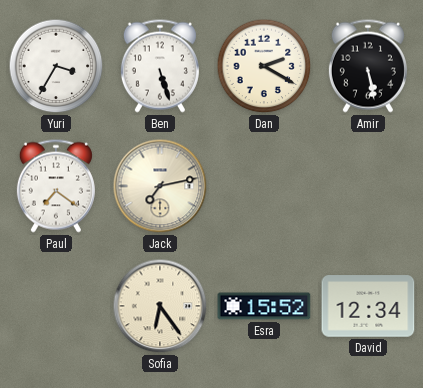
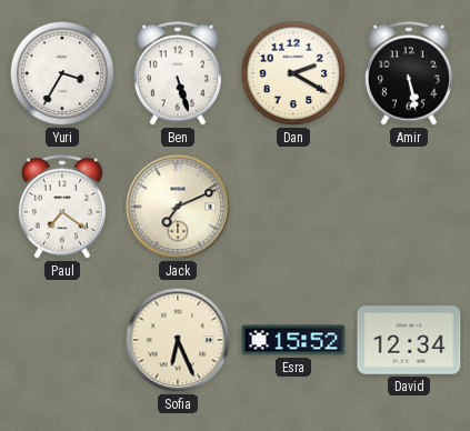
Jack: 7:13 -> 7:11
Sofia: 6:24 -> 6:26
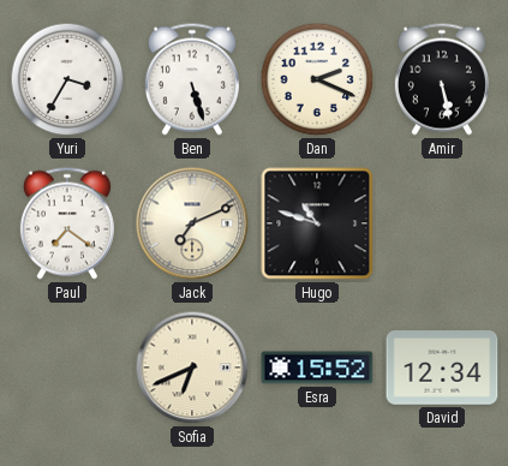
Dan: 2:20 -> 2:19
Hugo: none -> 10:48
Sofia: 6:26 -> 6:41
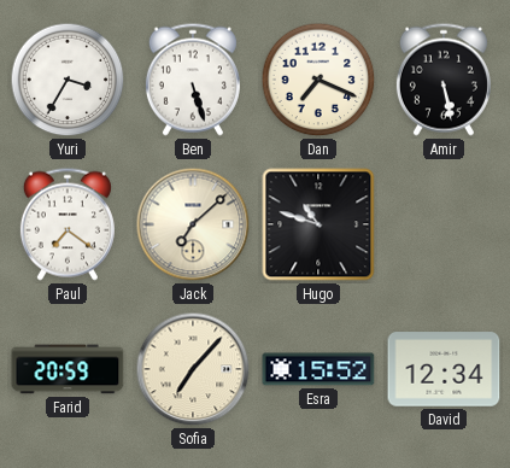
Dan: 2:19 -> 7:19
Jack: 7:11 -> 7:08
Farid: none -> 20:59
Sofia: 6:41 -> 7:07
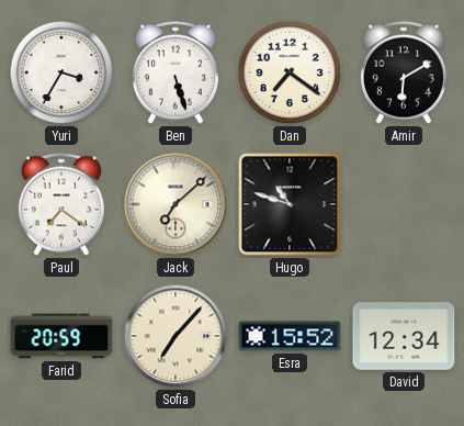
Dan: 7:19 -> 7:21
Amir: 5:28 -> 6:10
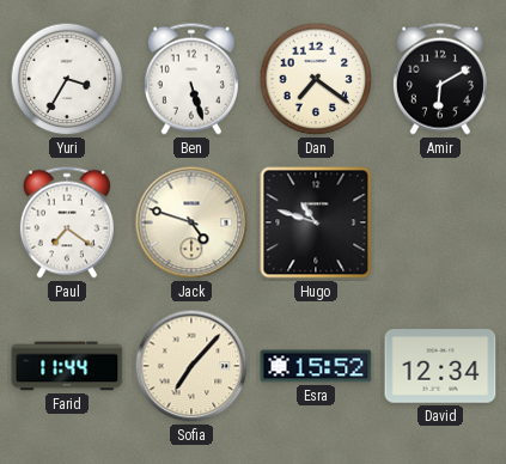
Jack: 7:08 -> 4:48
Farid: 20:59 -> 11:44
